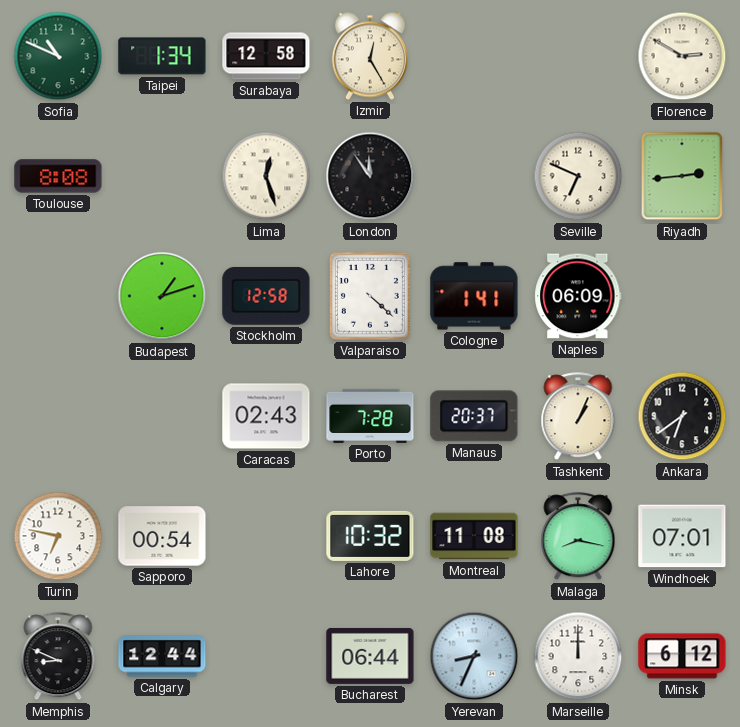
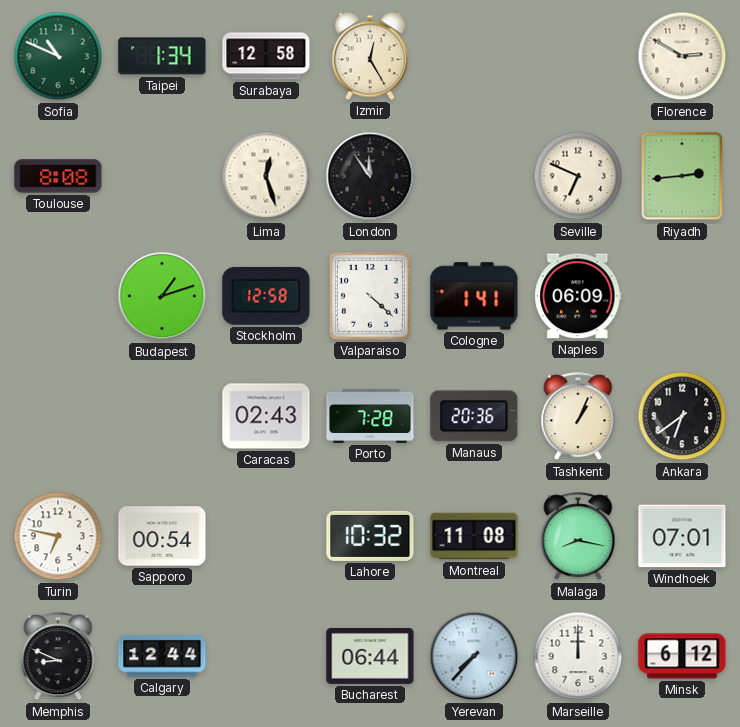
Manaus: 20:37 -> 20:36
Yerevan: 8:34 -> 7:37
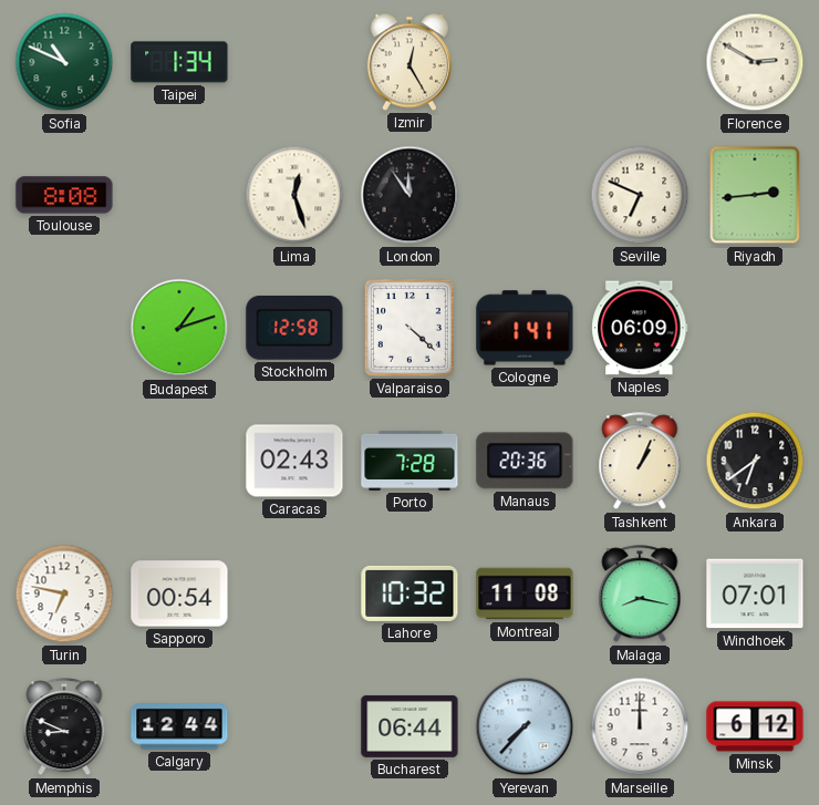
Surabaya: 12:58 -> none
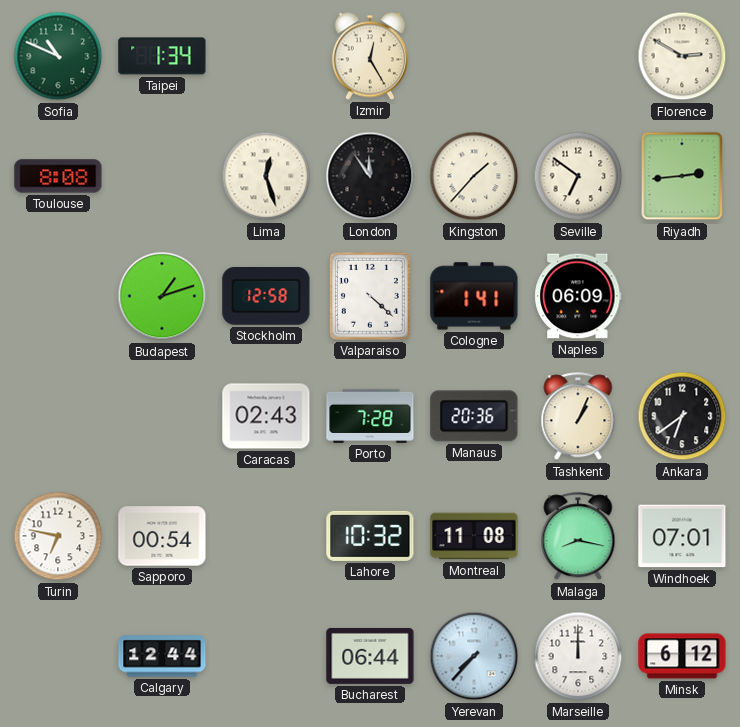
Kingston: none -> 1:37
Seville: 6:49 -> 6:51
Memphis: 8:49 -> none
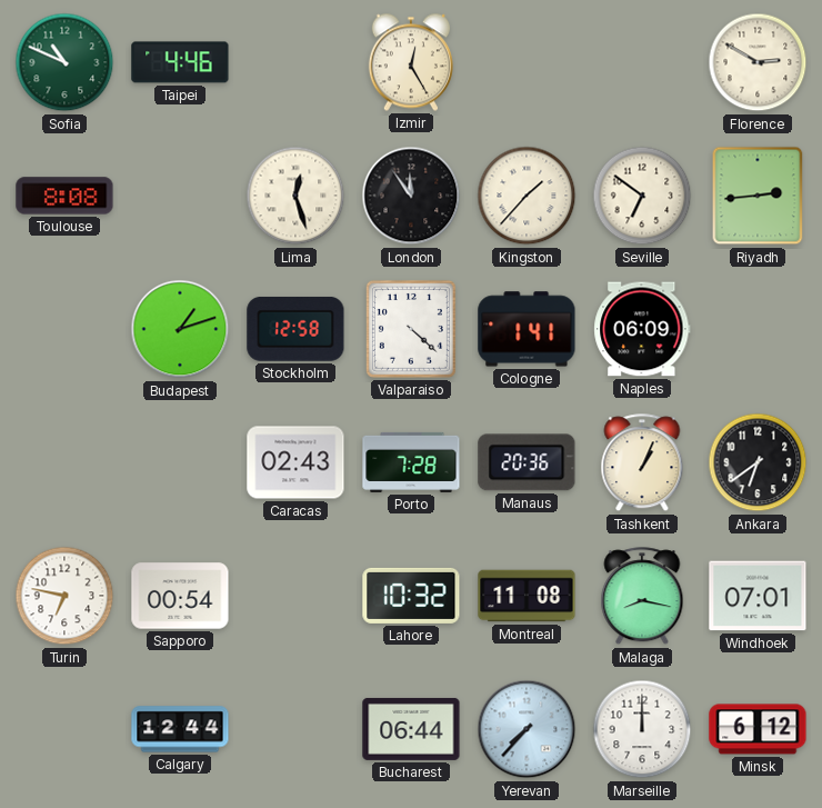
Taipei: 1:34 -> 4:46
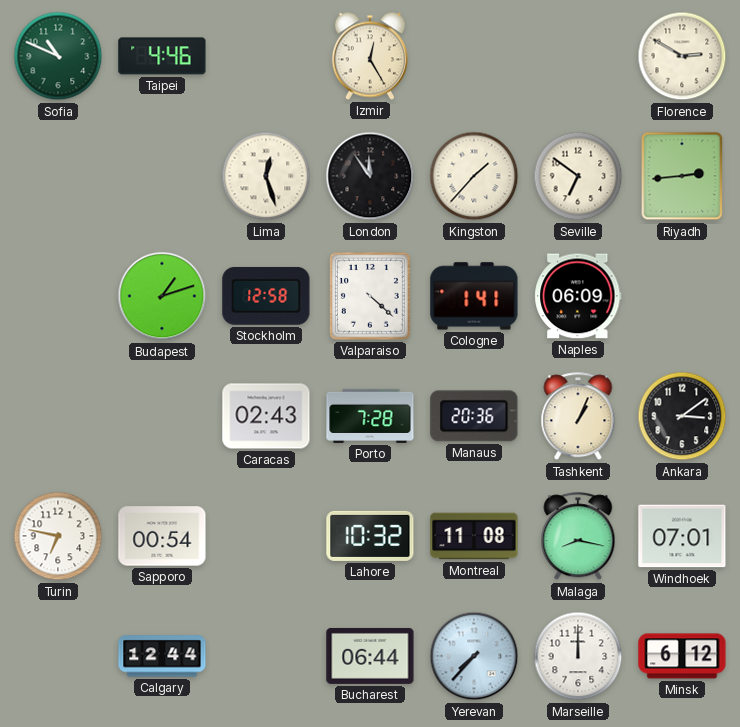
Toulouse: 8:08 -> none
Ankara: 6:39 -> 3:09
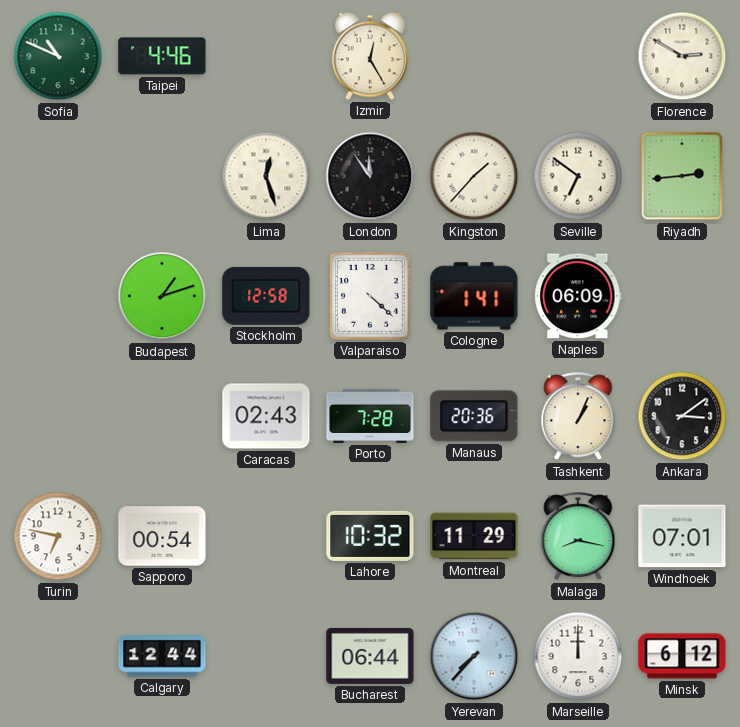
Montreal: 11:08 -> 11:29
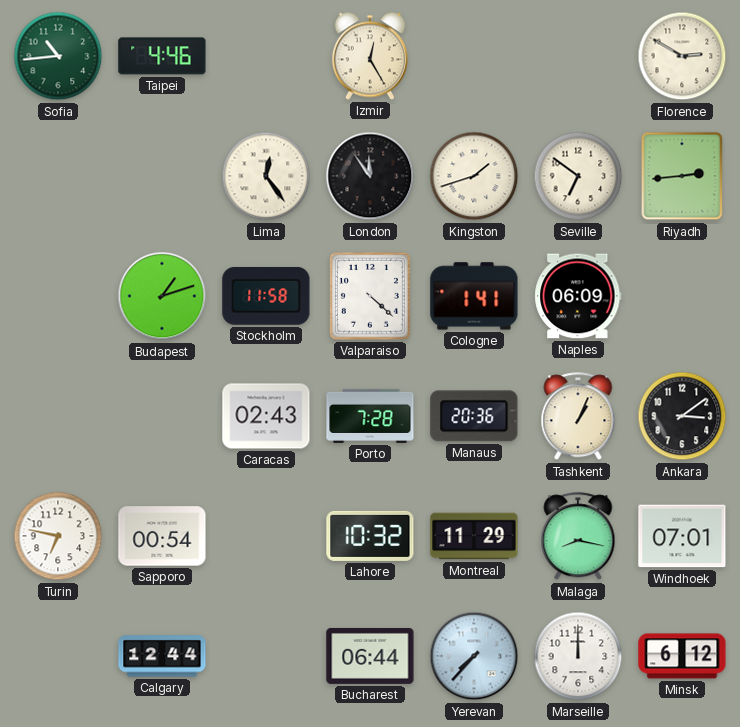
Sofia: 10:49 -> 10:44
Lima: 12:27 -> 12:24
Kingston: 1:37 -> 1:42
Stockholm: 12:58 -> 11:58
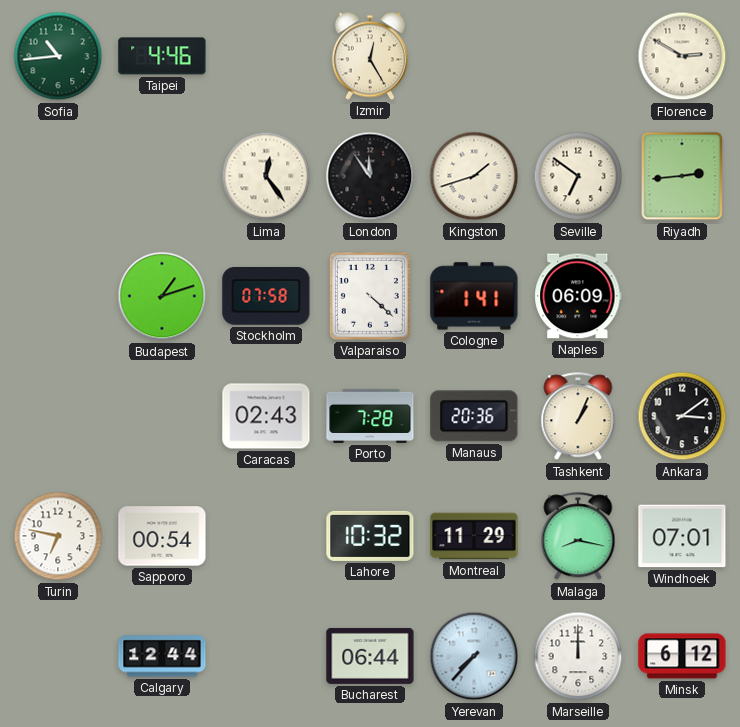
Stockholm: 11:58 -> 07:58
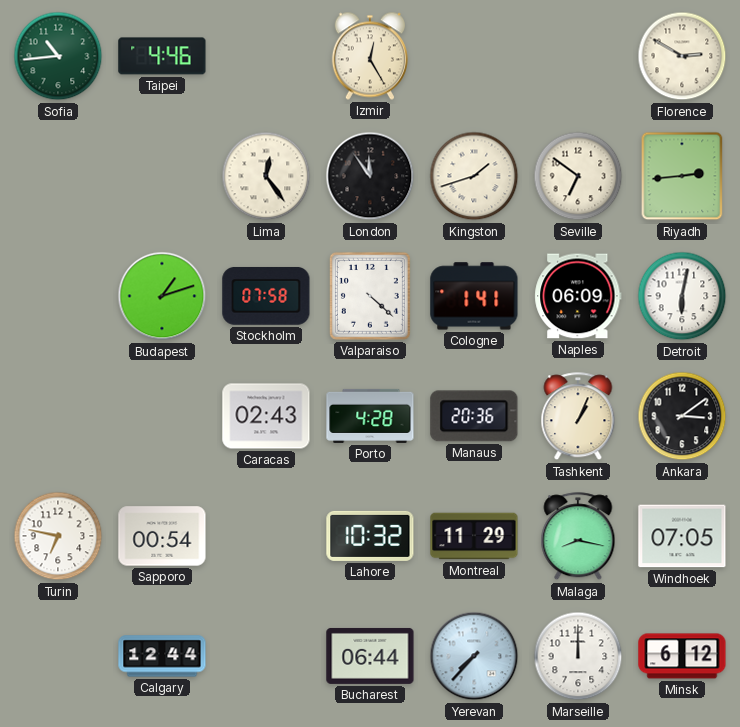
Detroit: none -> 6:02
Porto: 7:28 -> 4:28
Windhoek: 07:01 -> 07:05
